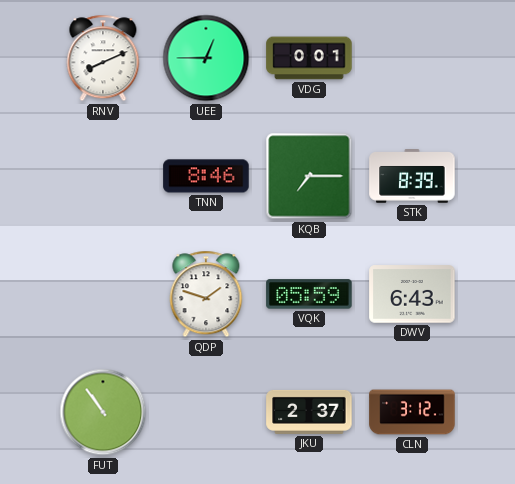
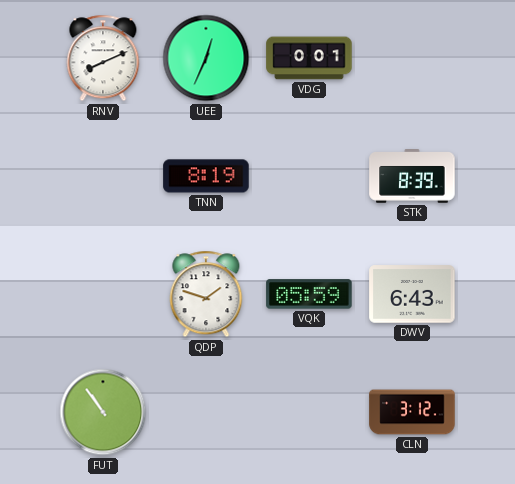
UEE: 12:45 -> 12:34
TNN: 8:46 -> 8:19
KQB: 7:15 -> none
JKU: 2:37 -> none
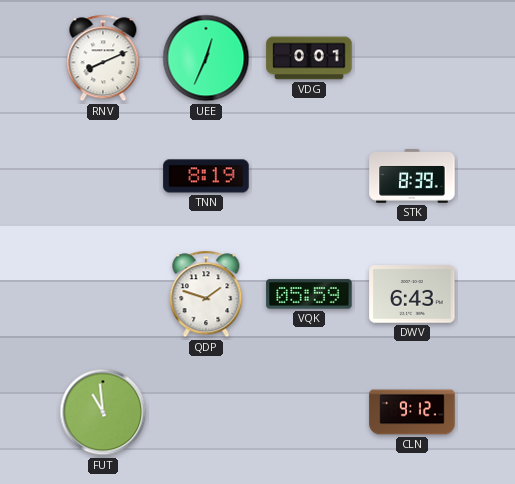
FUT: 10:54 -> 10:59
CLN: 3:12 -> 9:12
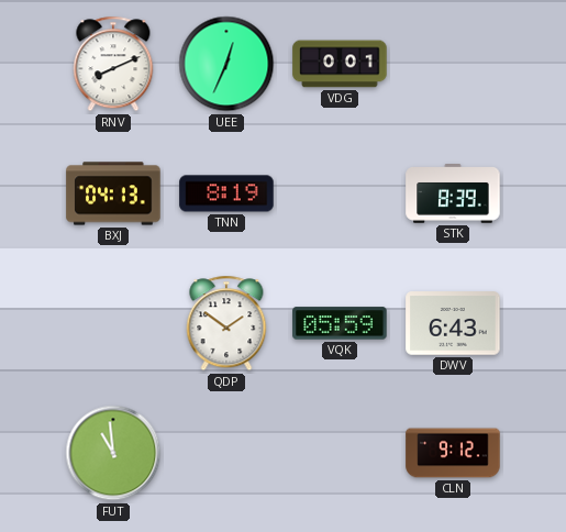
BXJ: none -> 04:13
QDP: 1:48 -> 1:51
